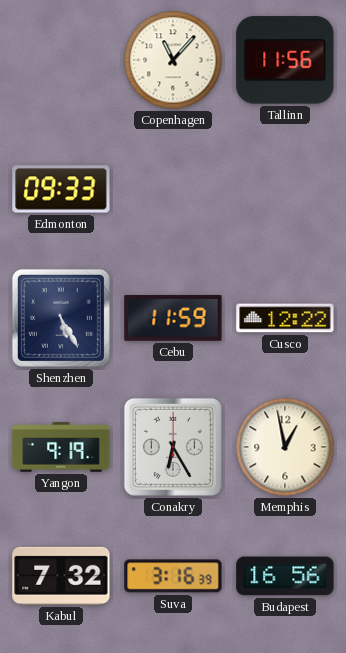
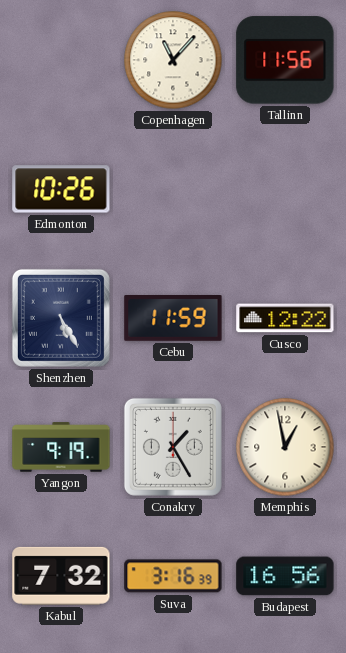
Edmonton: 09:33 -> 10:26
Conakry: 6:25 -> 1:25
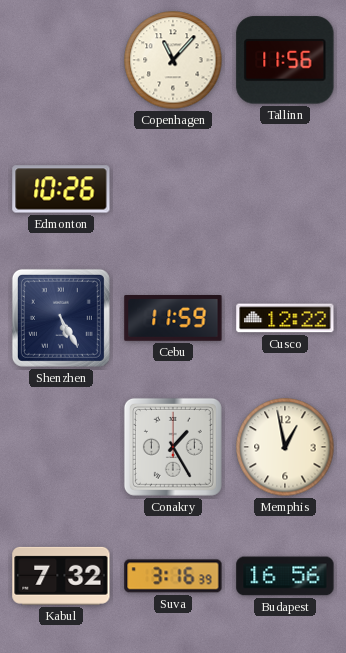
Yangon: 9:19 -> none
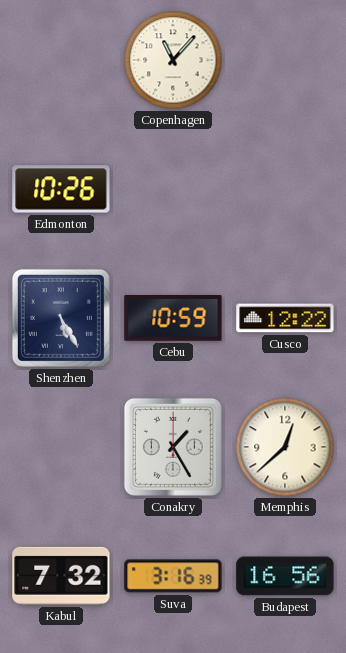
Tallinn: 11:56 -> none
Cebu: 11:59 -> 10:59
Memphis: 12:58 -> 12:38
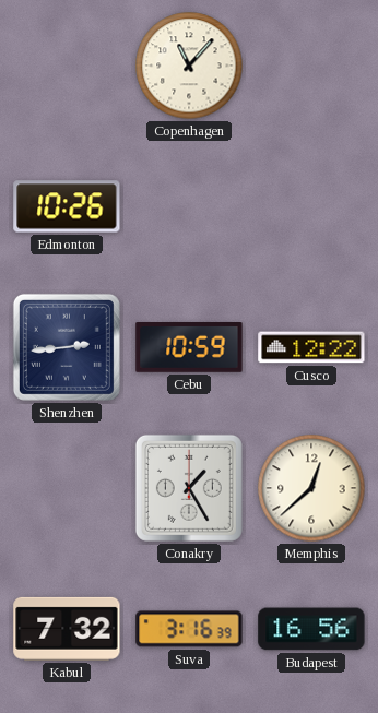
Shenzhen: 5:25 -> 2:44
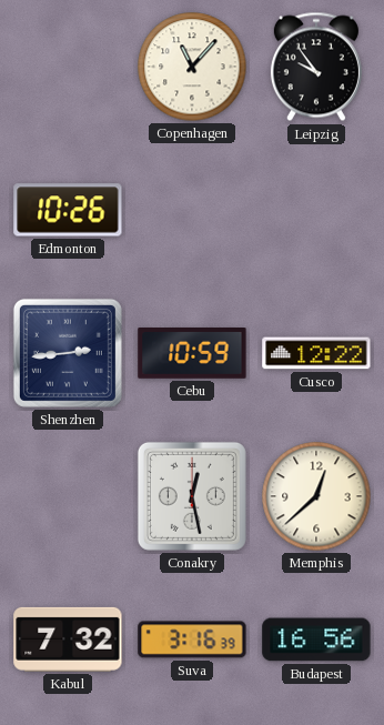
Leipzig: none -> 9:54
Conakry: 1:25 -> 12:28
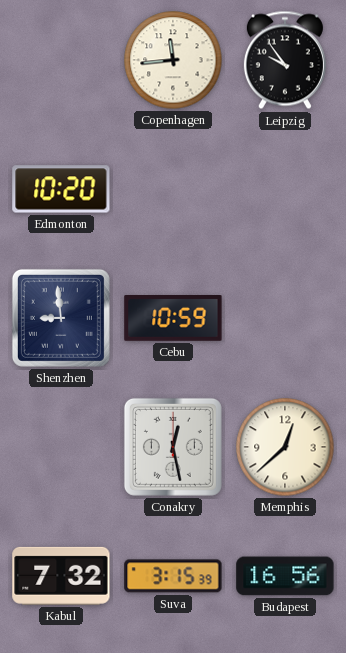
Copenhagen: 11:07 -> 11:44
Edmonton: 10:26 -> 10:20
Shenzhen: 2:44 -> 8:59
Cusco: 12:22 -> none
Suva: 3:16 -> 3:15
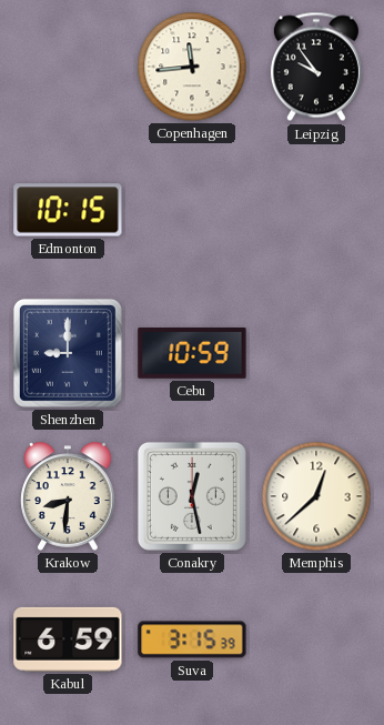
Edmonton: 10:20 -> 10:15
Shenzhen: 8:59 -> 9:00
Krakow: none -> 8:31
Kabul: 7:32 -> 6:59
Budapest: 16:56 -> none
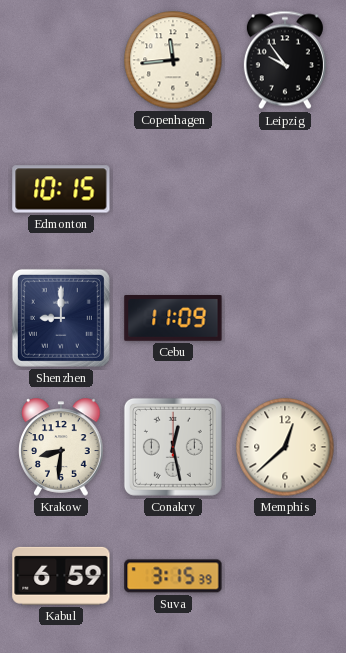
Cebu: 10:59 -> 11:09
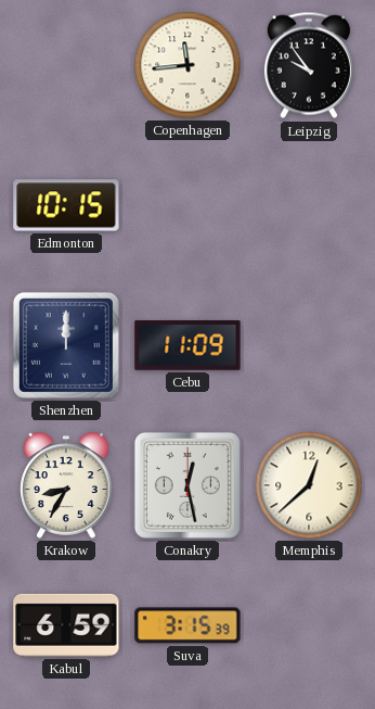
Shenzhen: 9:00 -> 12:00
Krakow: 8:31 -> 8:35
